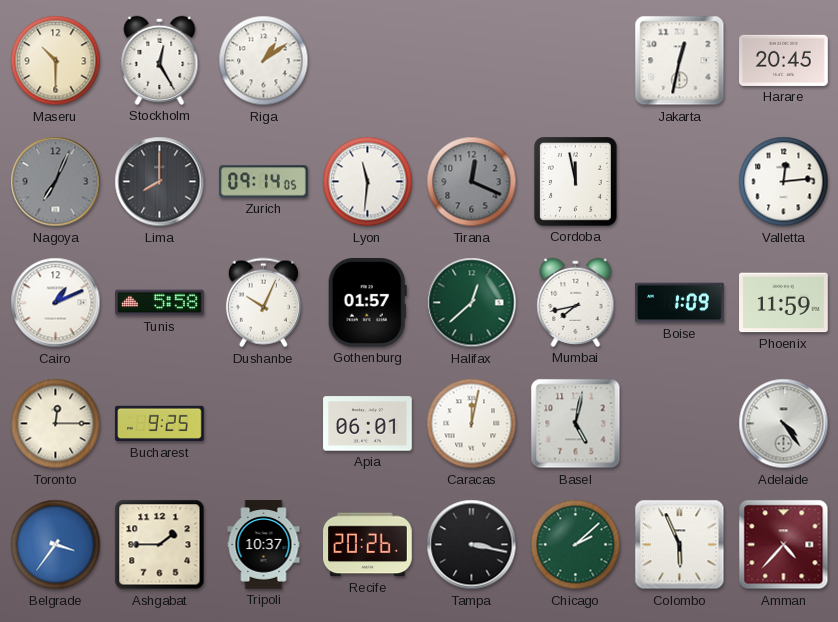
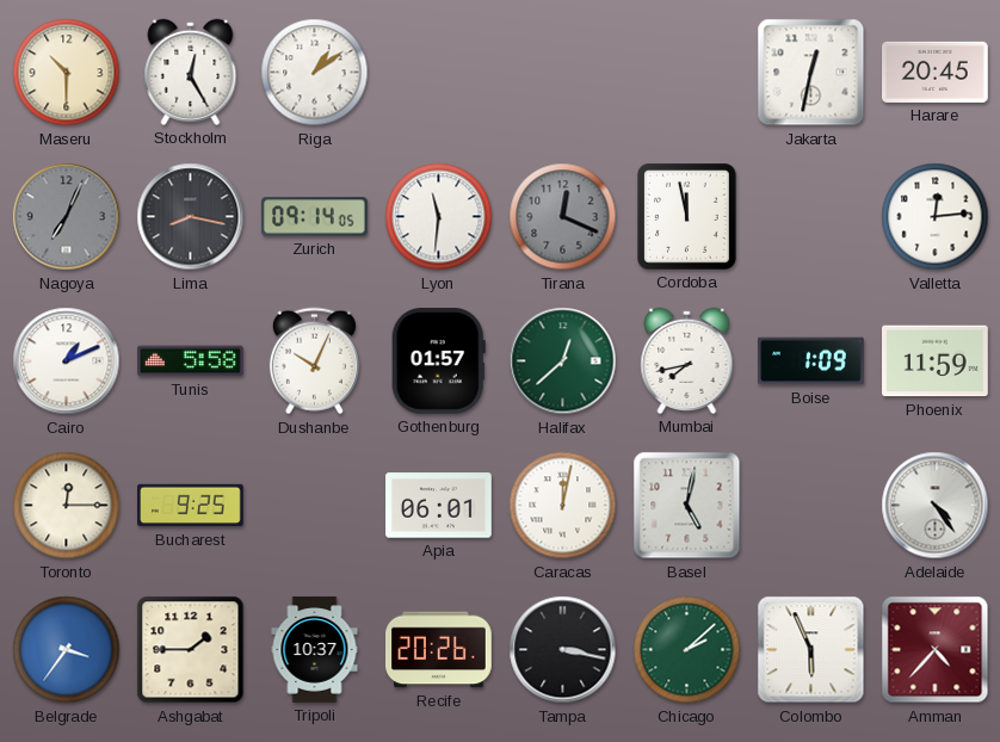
Lima: 8:00 -> 8:17
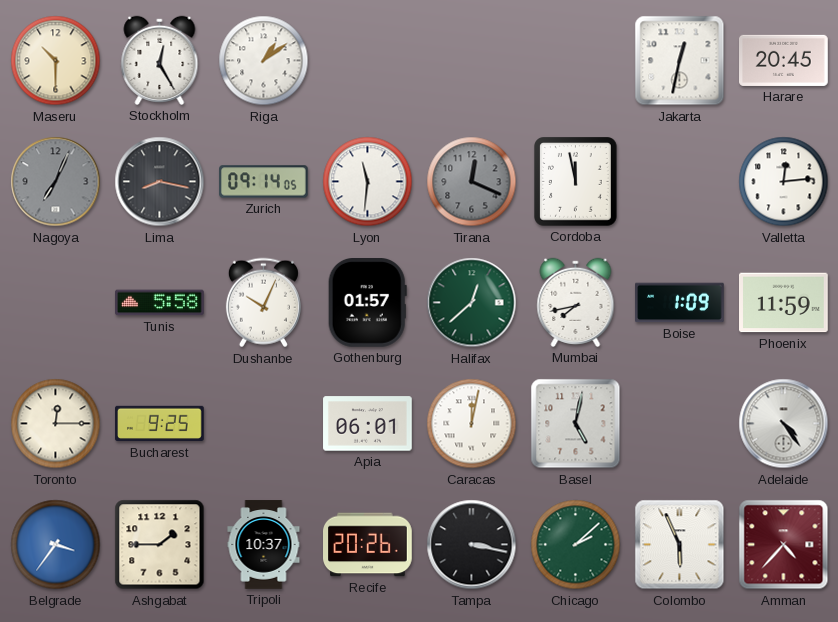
Cairo: 1:11 -> none
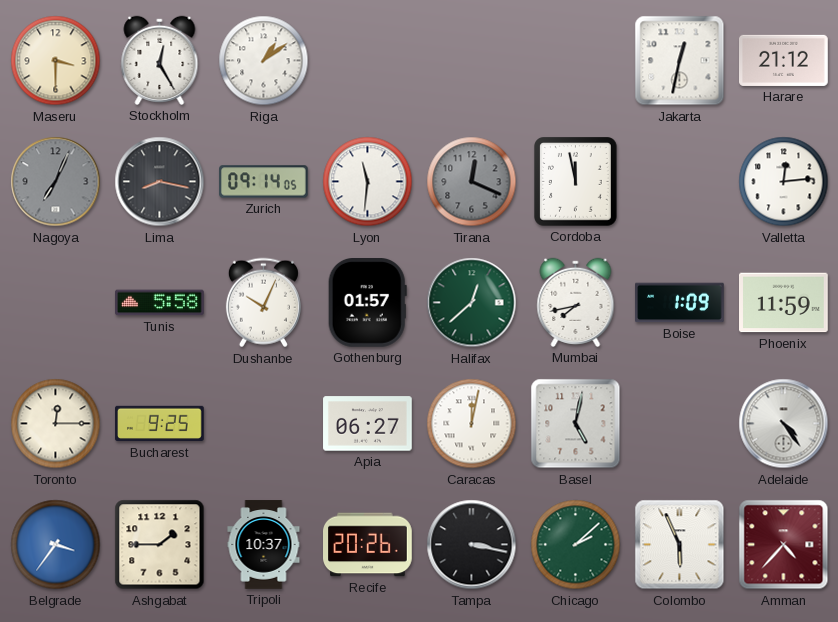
Maseru: 10:30 -> 3:30
Harare: 20:45 -> 21:12
Apia: 06:01 -> 06:27
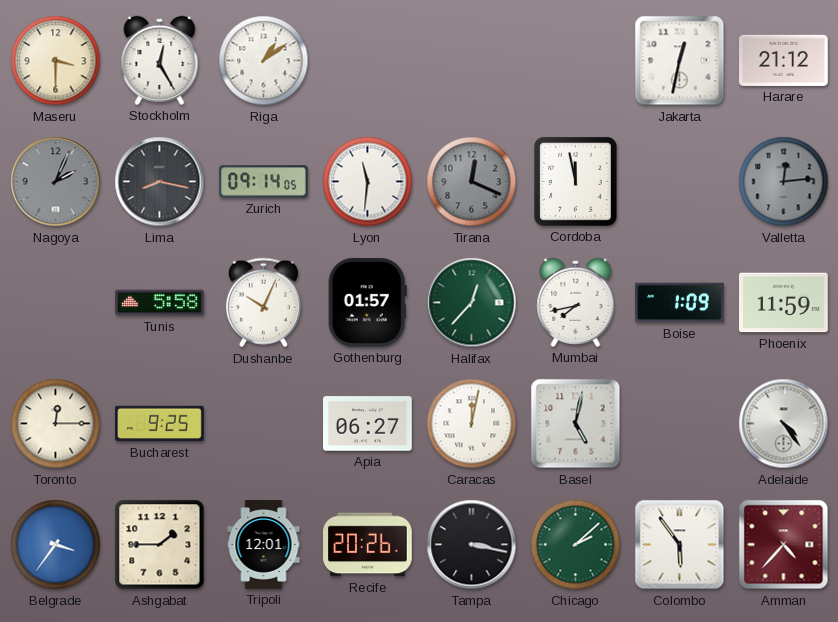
Nagoya: 7:04 -> 2:04
Valletta dial: white -> grey
Halifax: 12:38 -> 12:37
Tripoli: 10:37 -> 12:01
Colombo: 5:56 -> 5:54
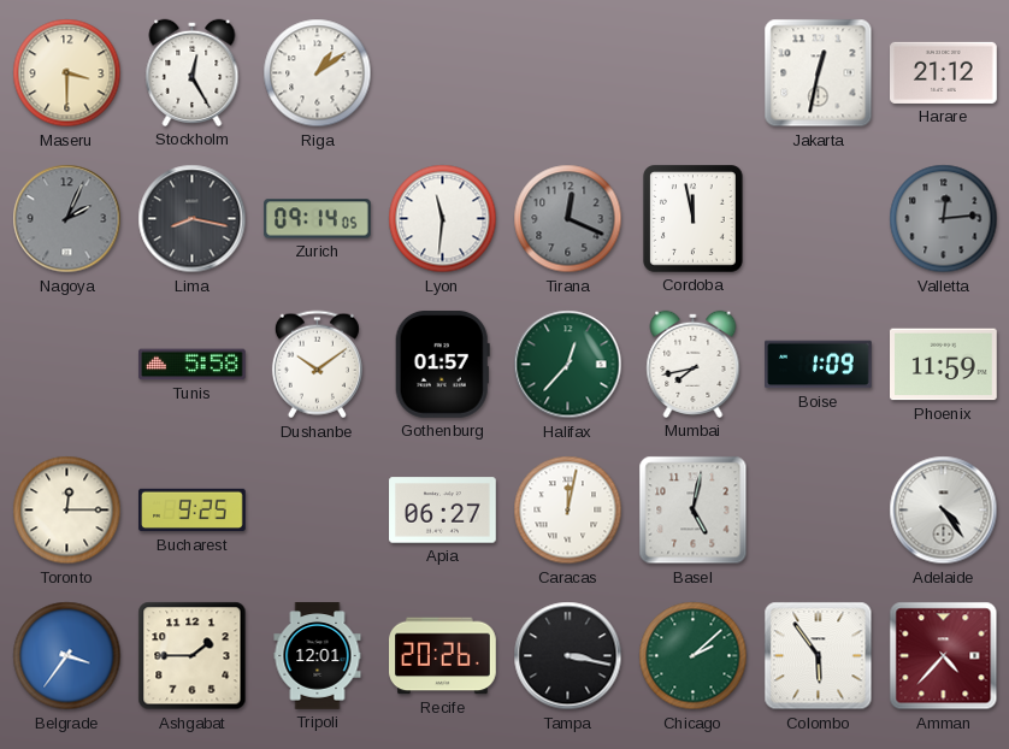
Dushanbe: 10:04 -> 10:09
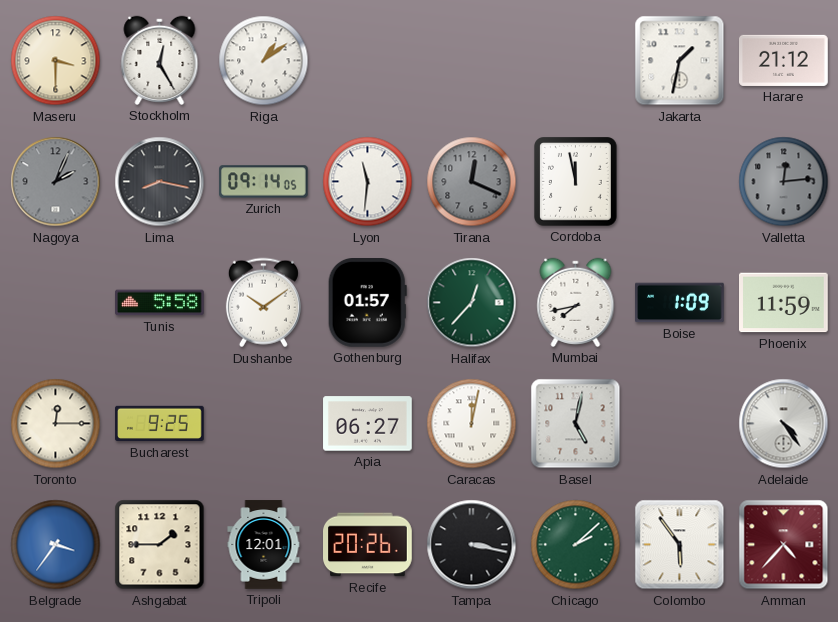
Jakarta: 12:32 -> 1:32
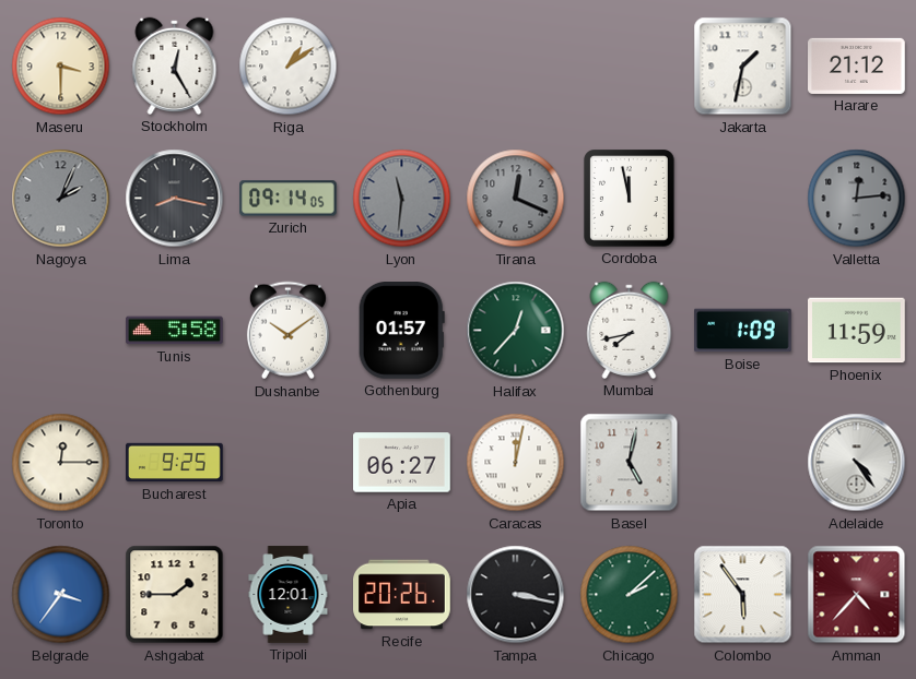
Lyon dial: white -> grey
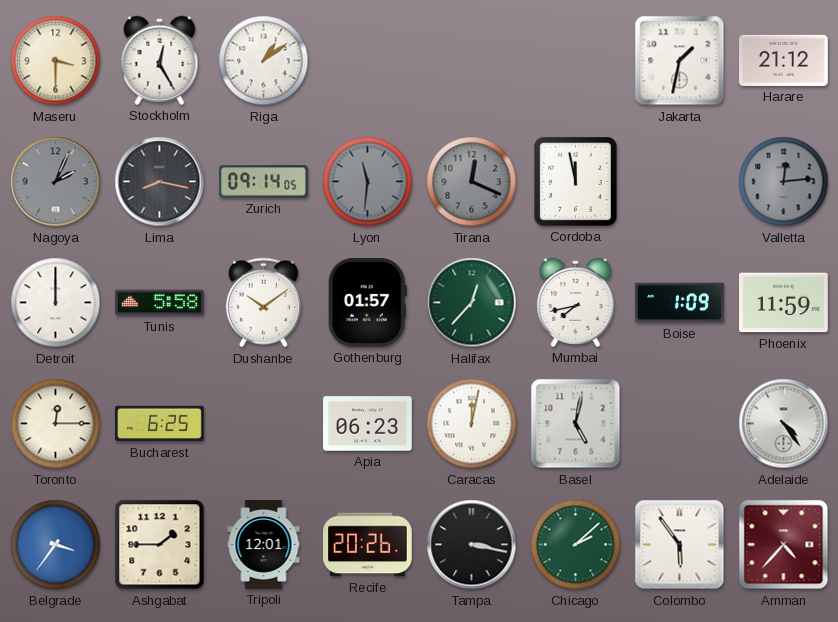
Detroit: none -> 12:00
Bucharest: 9:25 -> 6:25
Apia: 06:27 -> 06:23
